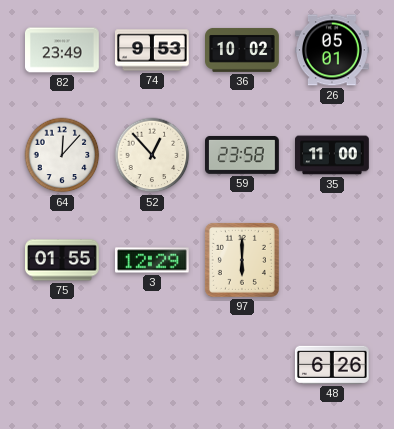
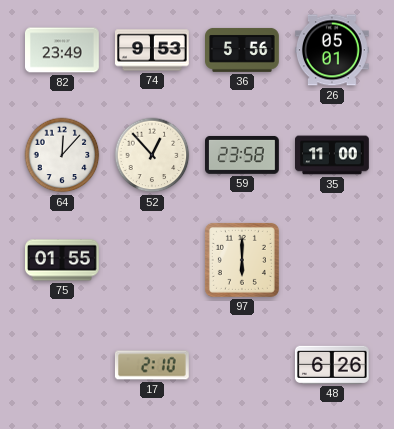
36: 10:02 -> 5:56
3: 12:29 -> none
17: none -> 2:10
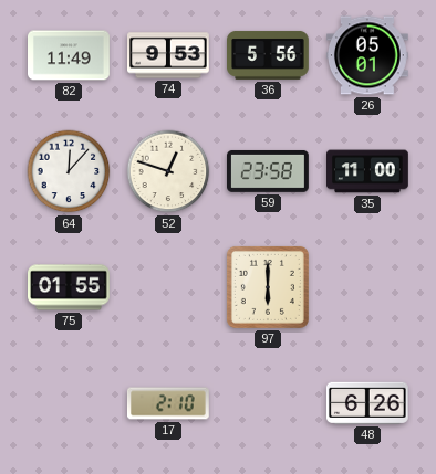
82: 23:49 -> 11:49
52: 12:53 -> 12:48
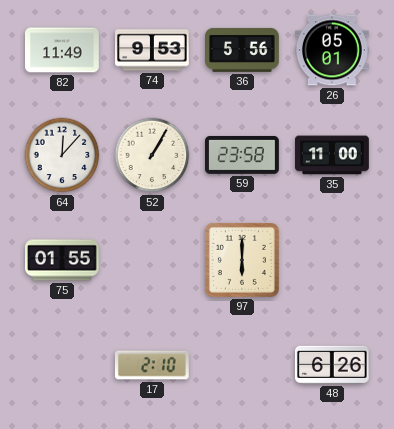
52: 12:48 -> 1:05
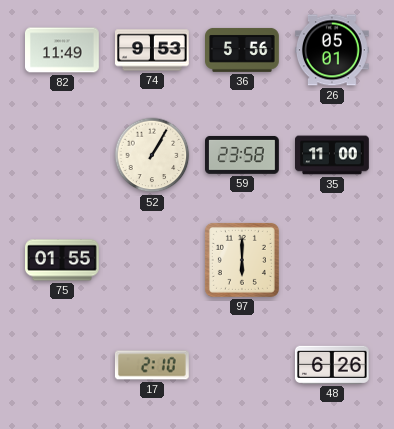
64: 12:07 -> none
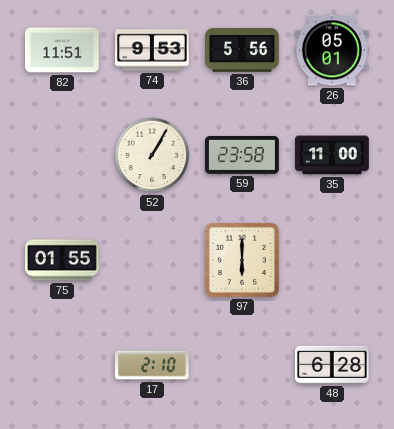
82: 11:49 -> 11:51
48: 6:26 -> 6:28
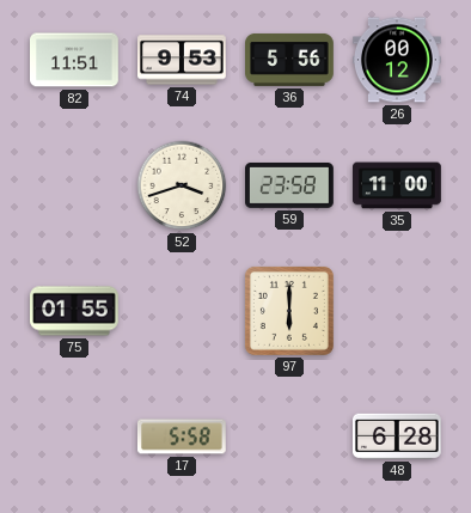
26: 05:01 -> 00:12
52: 1:05 -> 3:42
17: 2:10 -> 5:58
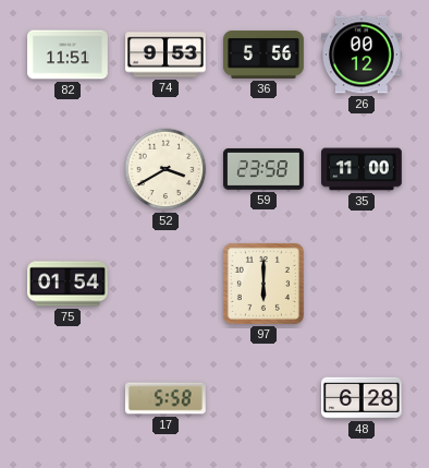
52: 3:42 -> 3:40
75: 01:55 -> 01:54
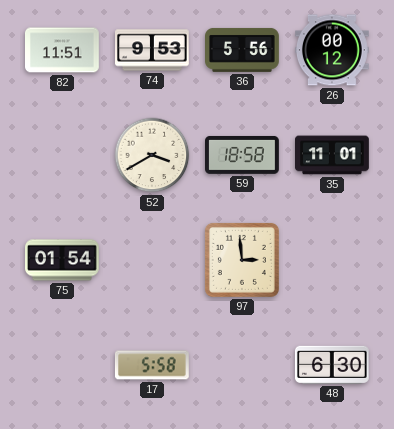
59: 23:58 -> 18:58
35: 11:00 -> 11:01
97: 6:00 -> 2:59
48: 6:28 -> 6:30
